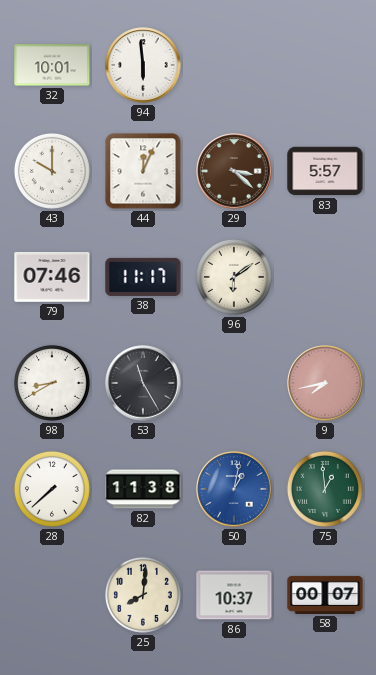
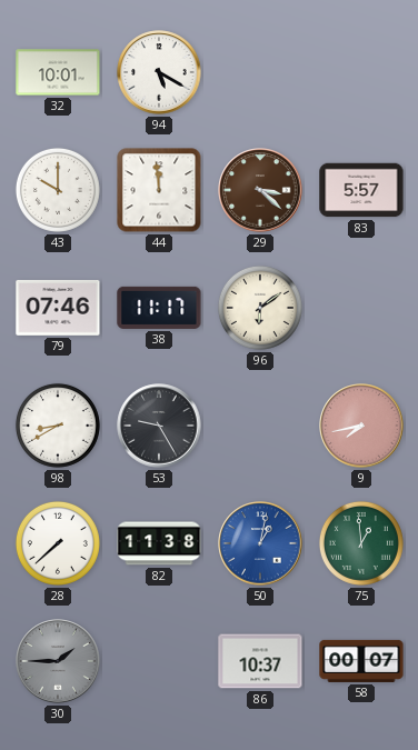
94: 5:59 -> 5:20
44: 12:04 -> 11:59
53: 11:25 -> 9:25
30: none -> 1:45
25: 8:01 -> none
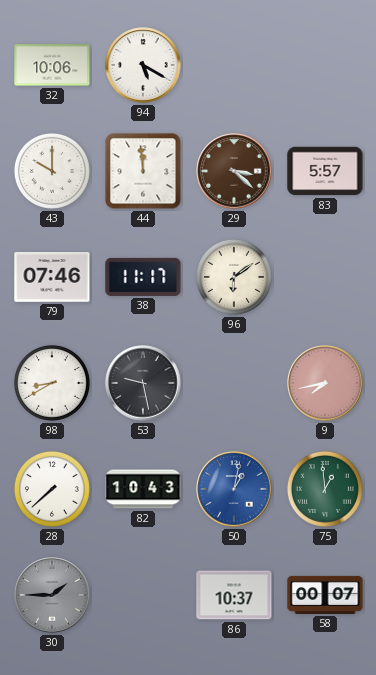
32: 10:01 -> 10:06
53: 9:25 -> 9:28
82: 11:38 -> 10:43
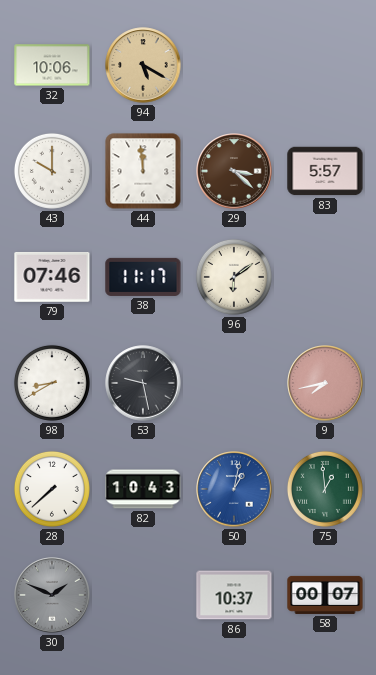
94 dial: white -> champagne
30: 1:45 -> 1:49
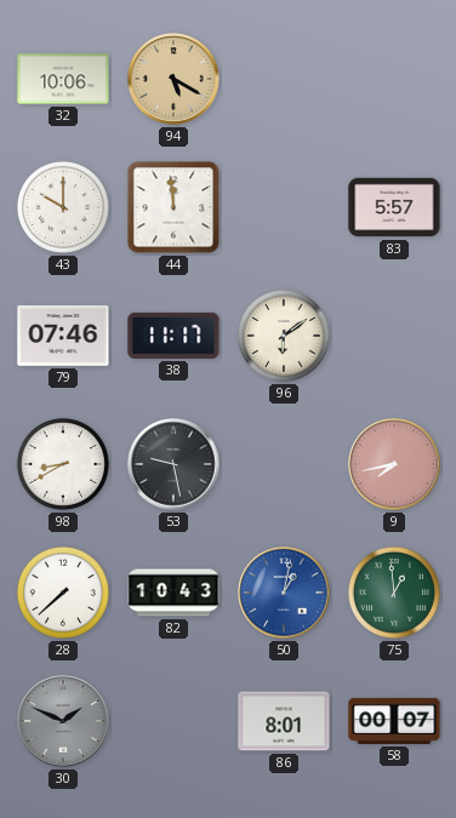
29: 3:22 -> none
86: 10:37 -> 8:01
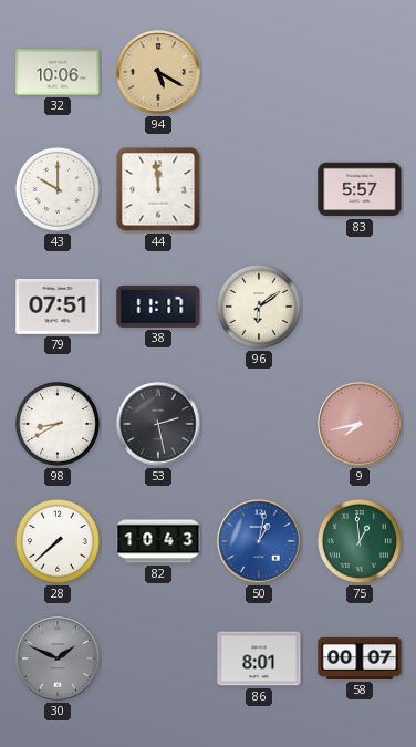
79: 07:46 -> 07:51
53: 9:28 -> 2:28
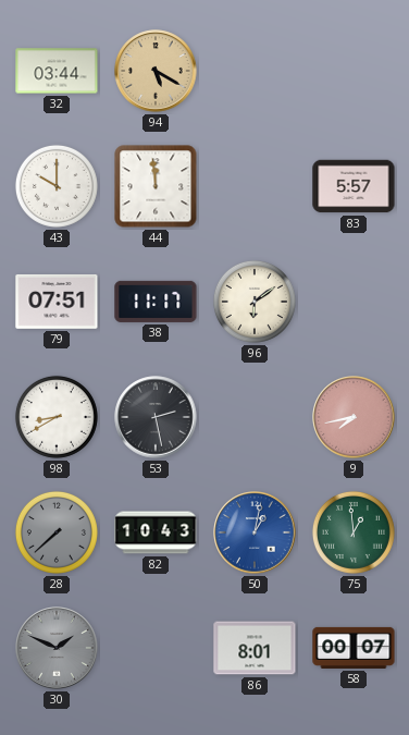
32: 10:06 -> 03:44
28 dial: white -> grey
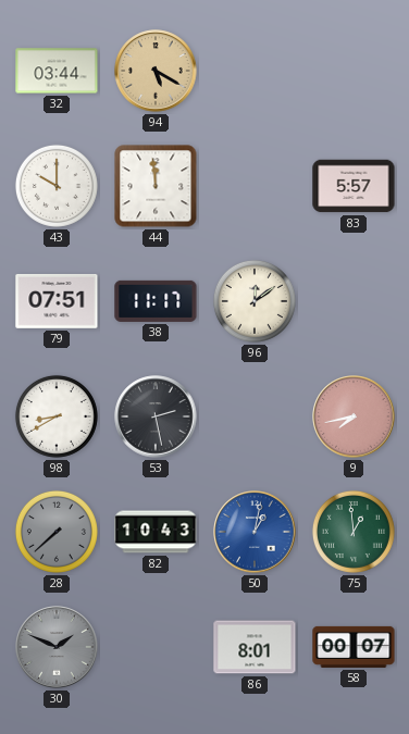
96: 6:09 -> 12:09
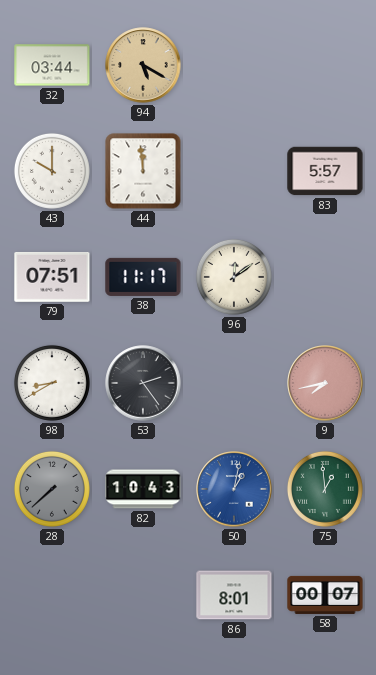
53: 2:28 -> 2:24
30: 1:49 -> none
